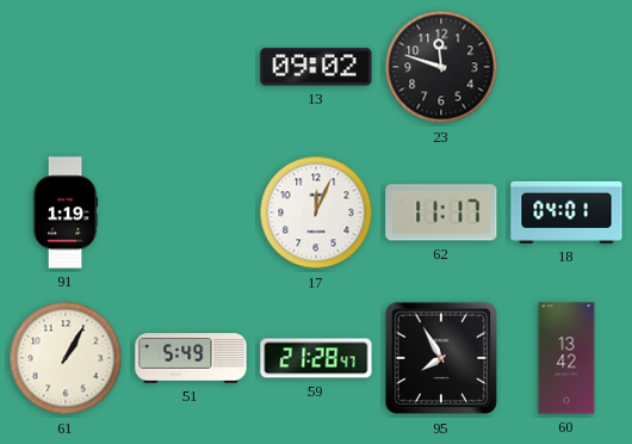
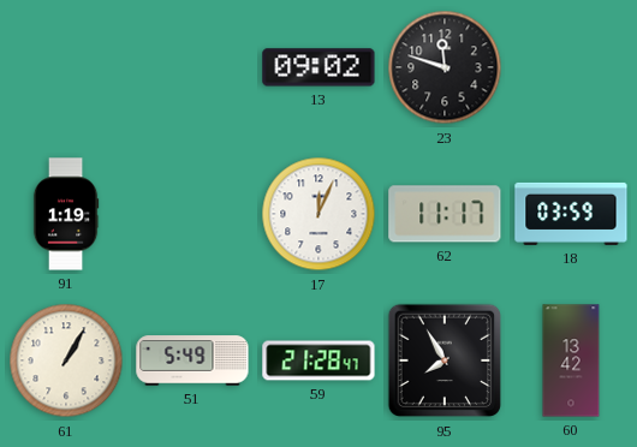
18: 04:01 -> 03:59
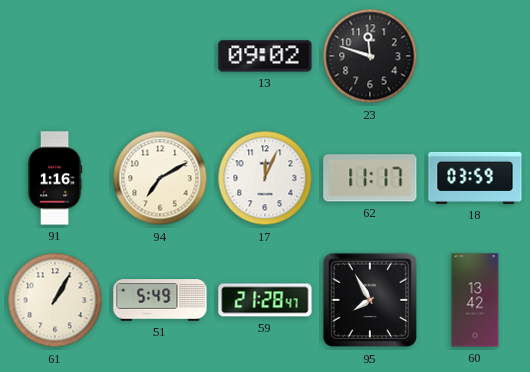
91: 1:19 -> 1:16
94: none -> 7:10
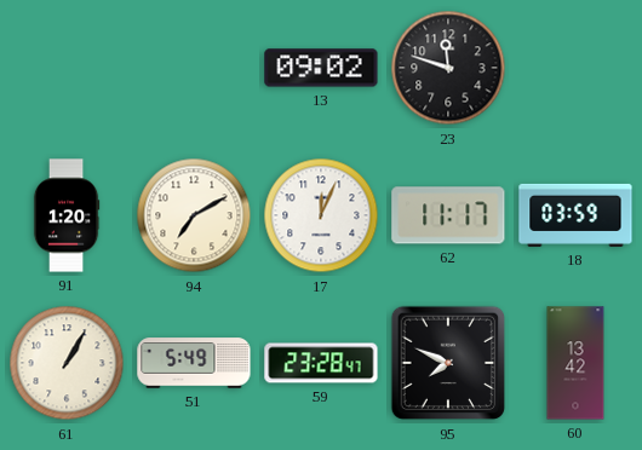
91: 1:16 -> 1:20
59: 21:28 -> 23:28
95: 7:55 -> 7:49
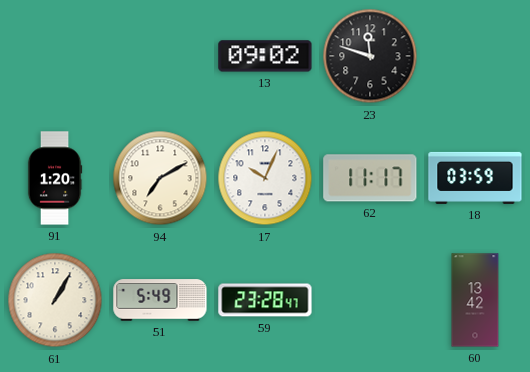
17: 12:04 -> 10:04
95: 7:49 -> none
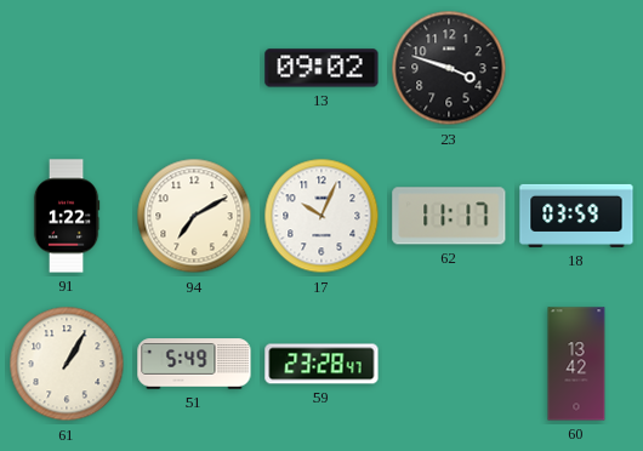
23: 11:48 -> 3:48
91: 1:20 -> 1:22
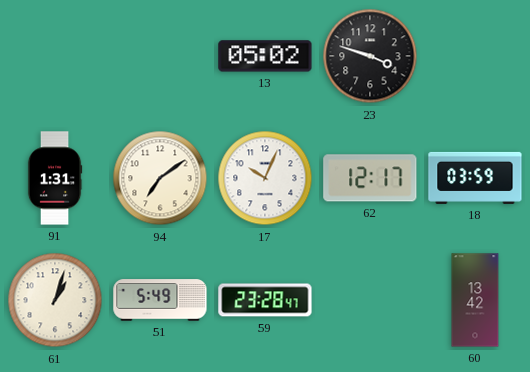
13: 09:02 -> 05:02
91: 1:22 -> 1:31
94: 7:10 -> 7:09
62: 11:17 -> 12:17
61: 1:05 -> 1:03
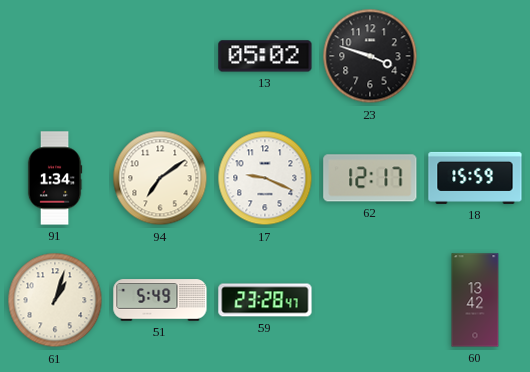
91: 1:31 -> 1:34
17: 10:04 -> 9:19
18: 03:59 -> 15:59
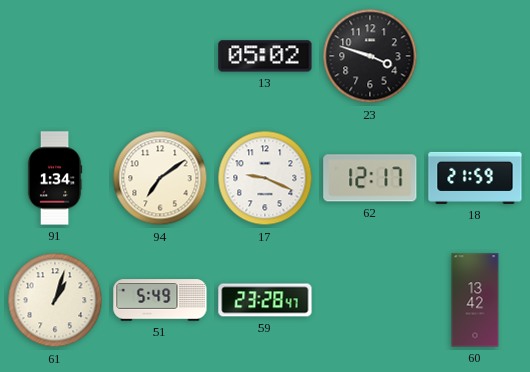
18: 15:59 -> 21:59
